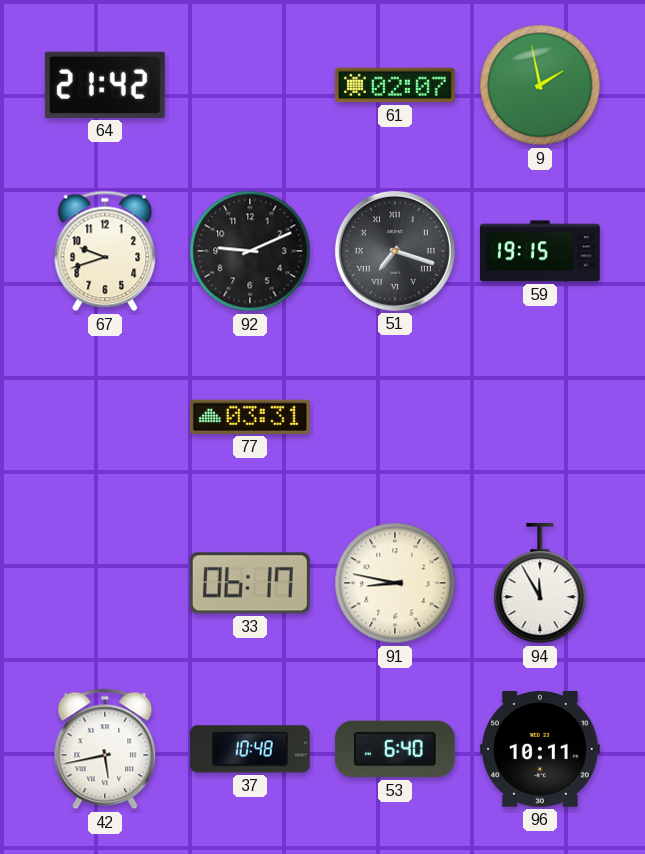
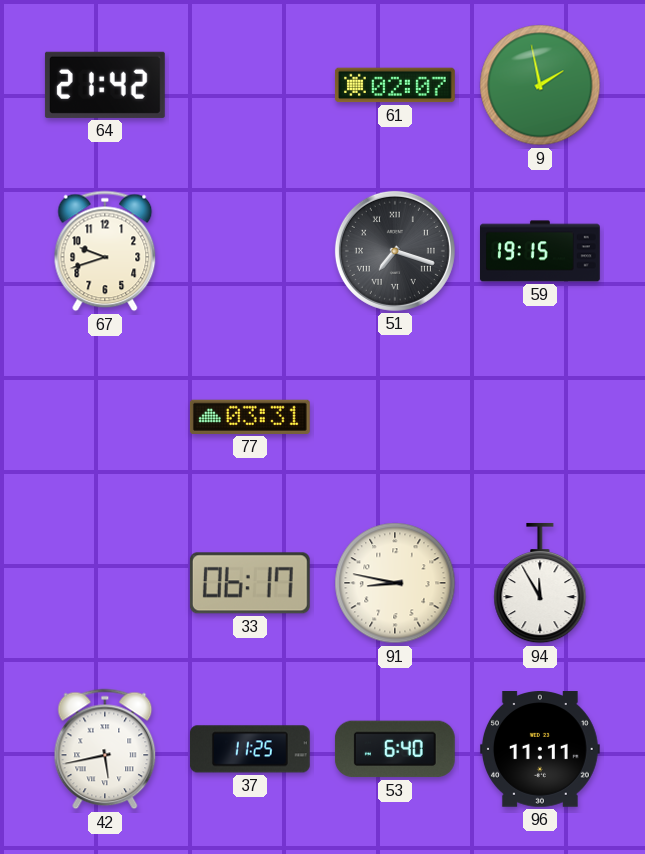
92: 9:11 -> none
37: 10:48 -> 11:25
96: 10:11 -> 11:11
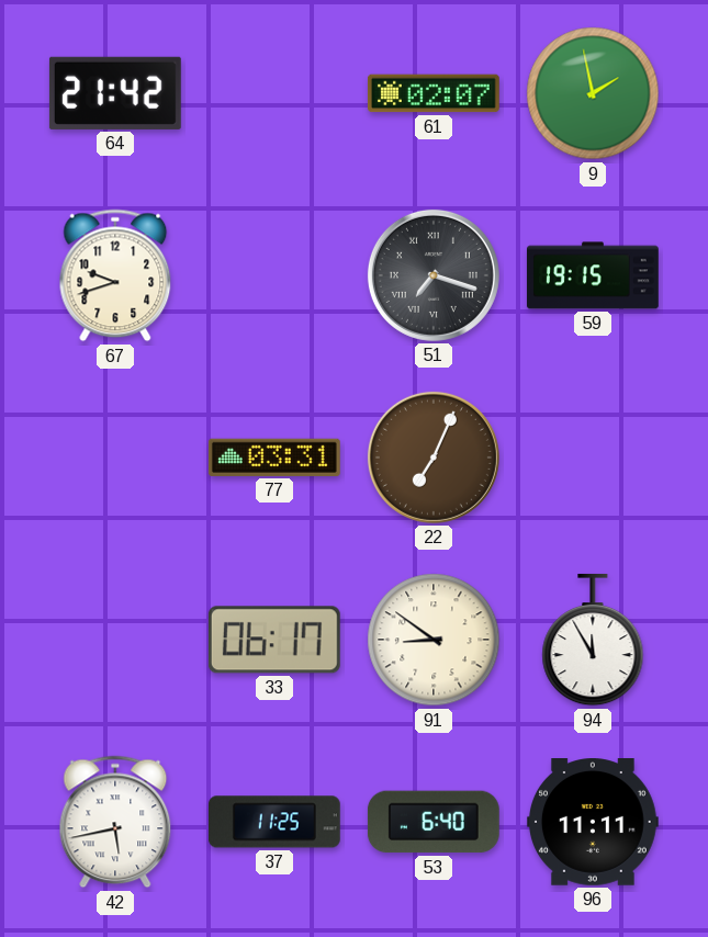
22: none -> 7:04
91: 8:47 -> 8:51
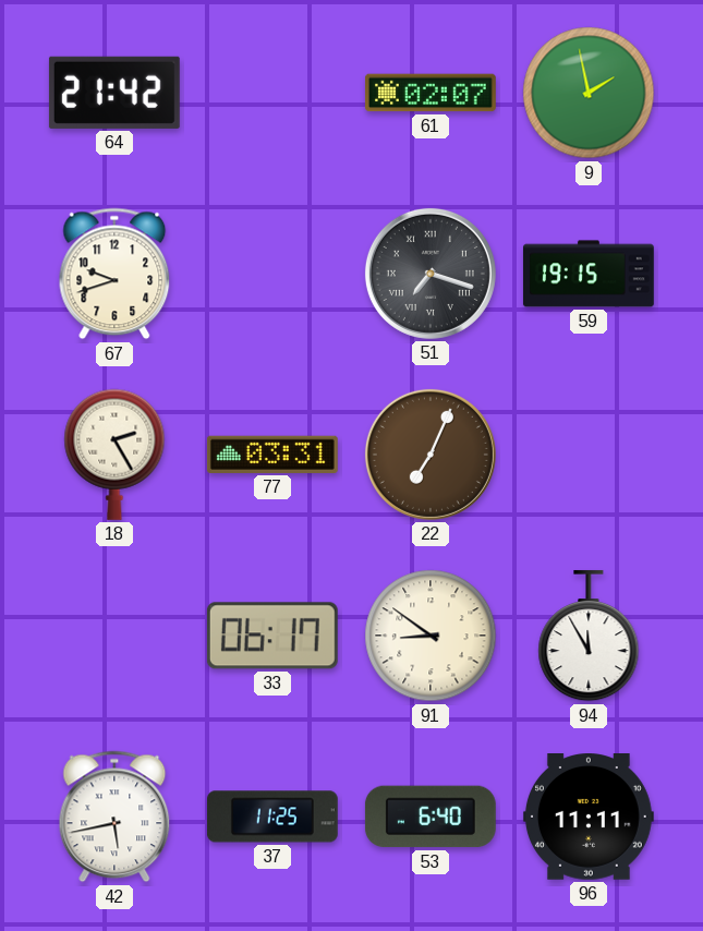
18: none -> 2:25
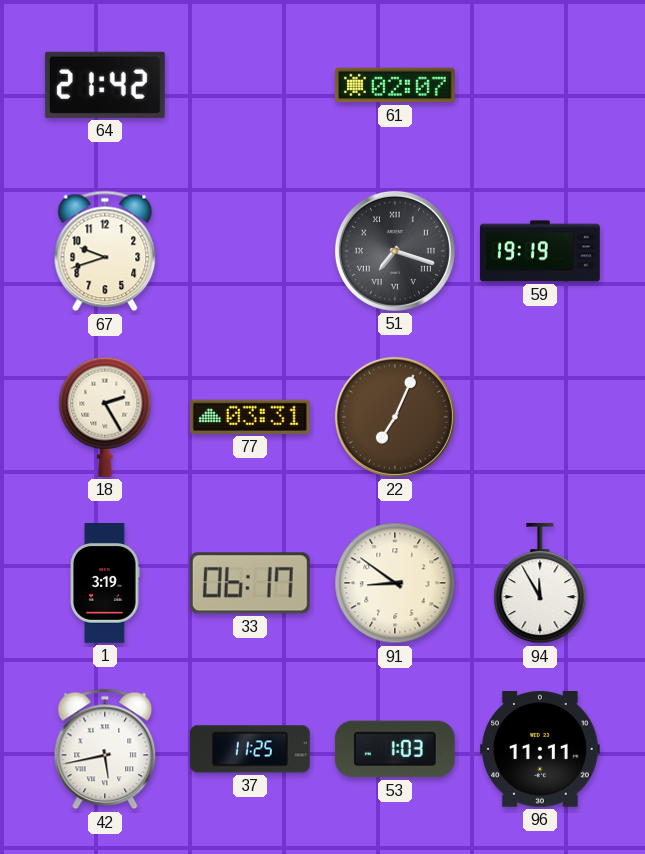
9: 1:58 -> none
59: 19:15 -> 19:19
1: none -> 3:19
53: 6:40 -> 1:03
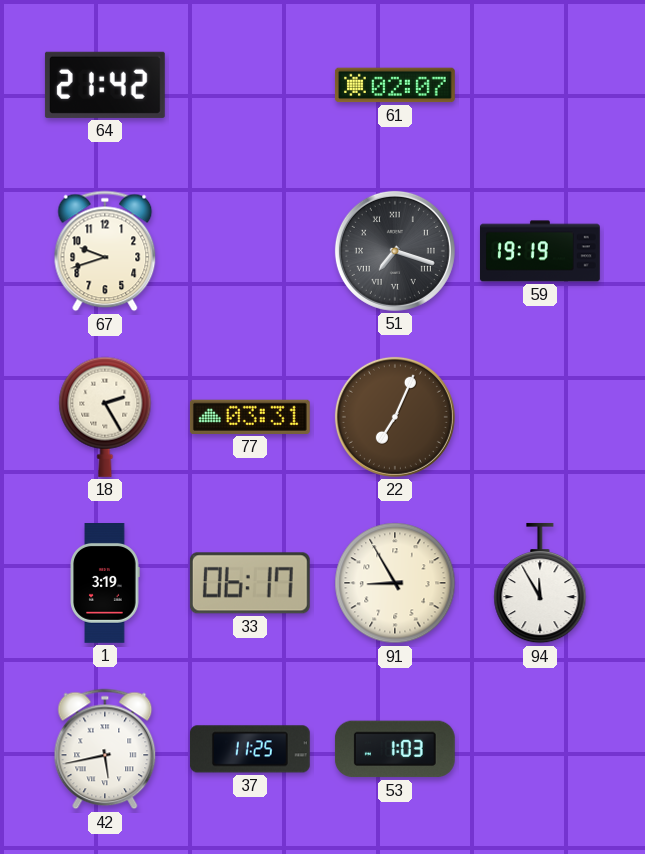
91: 8:51 -> 8:55
96: 11:11 -> none
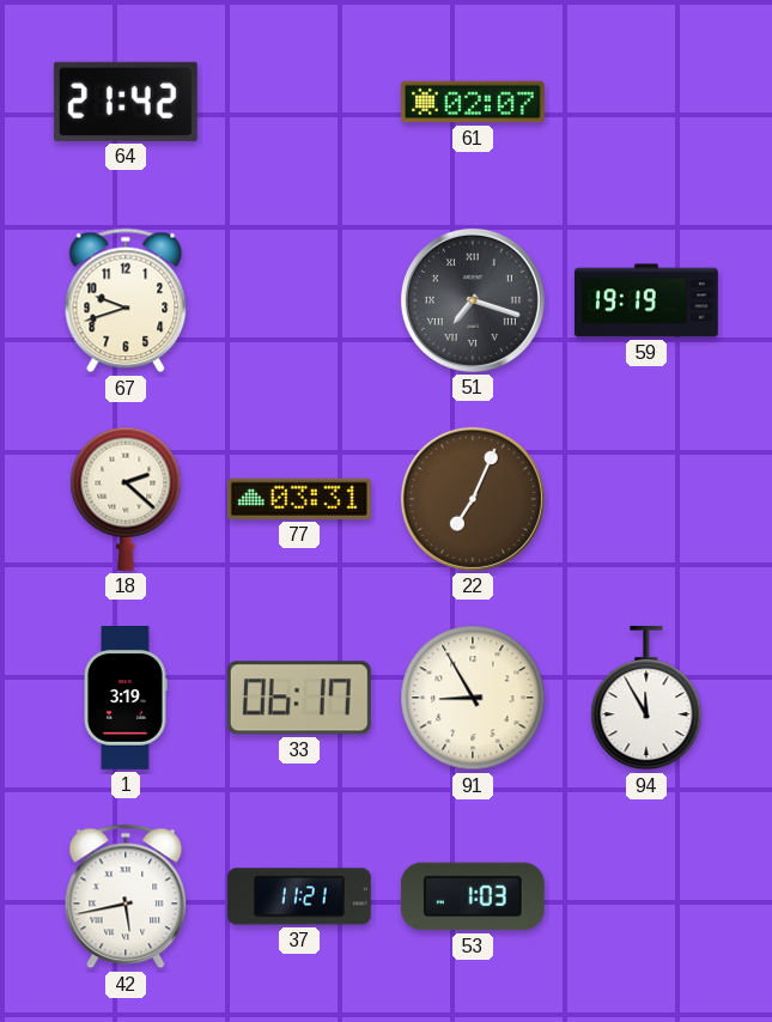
18: 2:25 -> 2:22
37: 11:25 -> 11:21
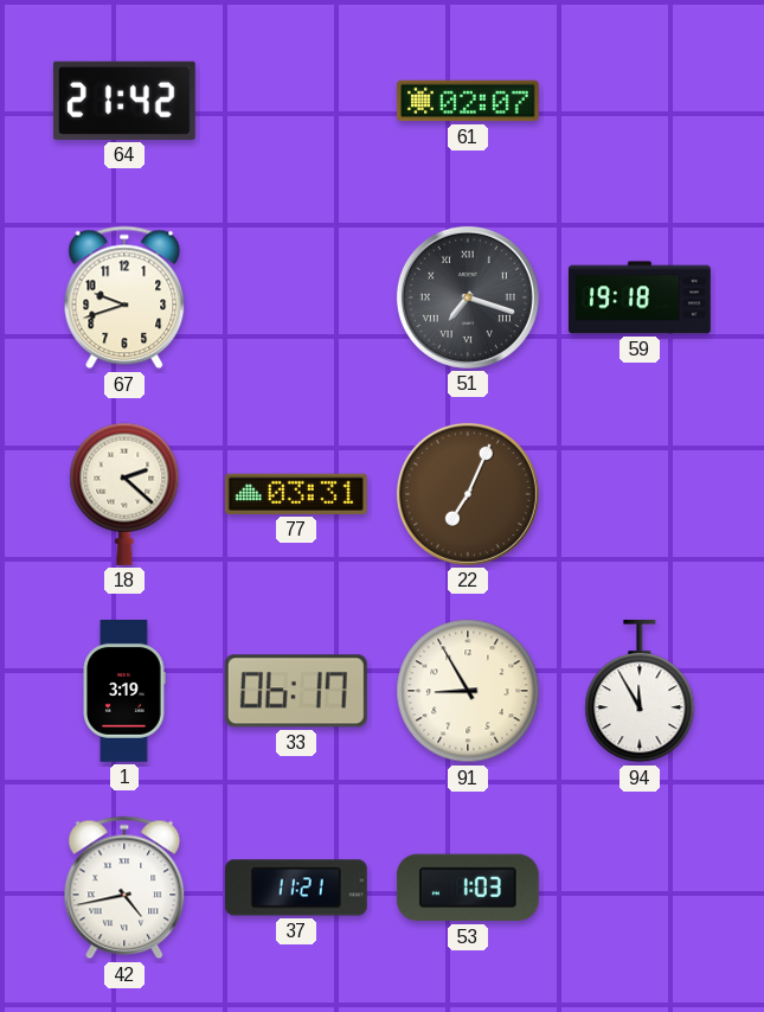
59: 19:19 -> 19:18
42: 5:43 -> 4:43
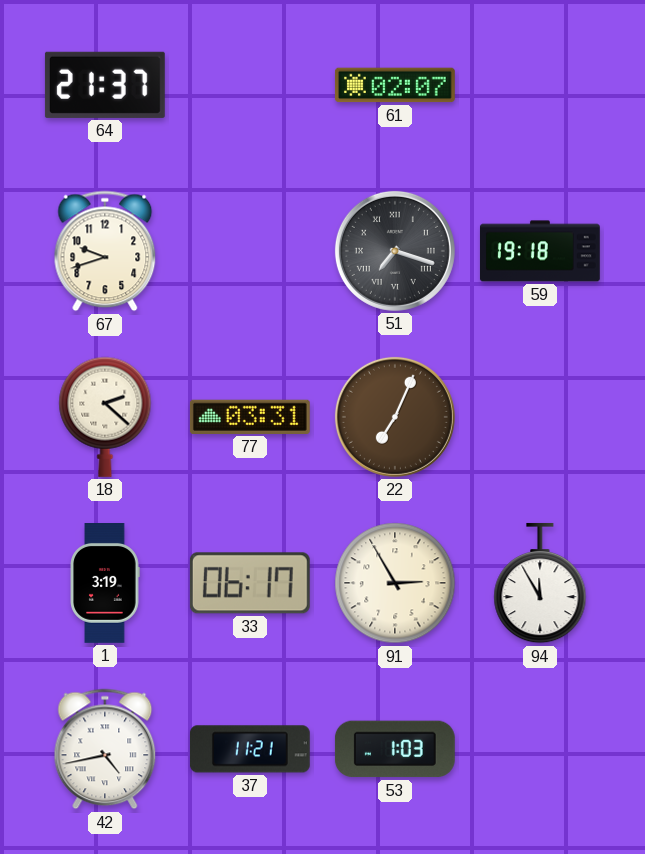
64: 21:42 -> 21:37
91: 8:55 -> 2:55
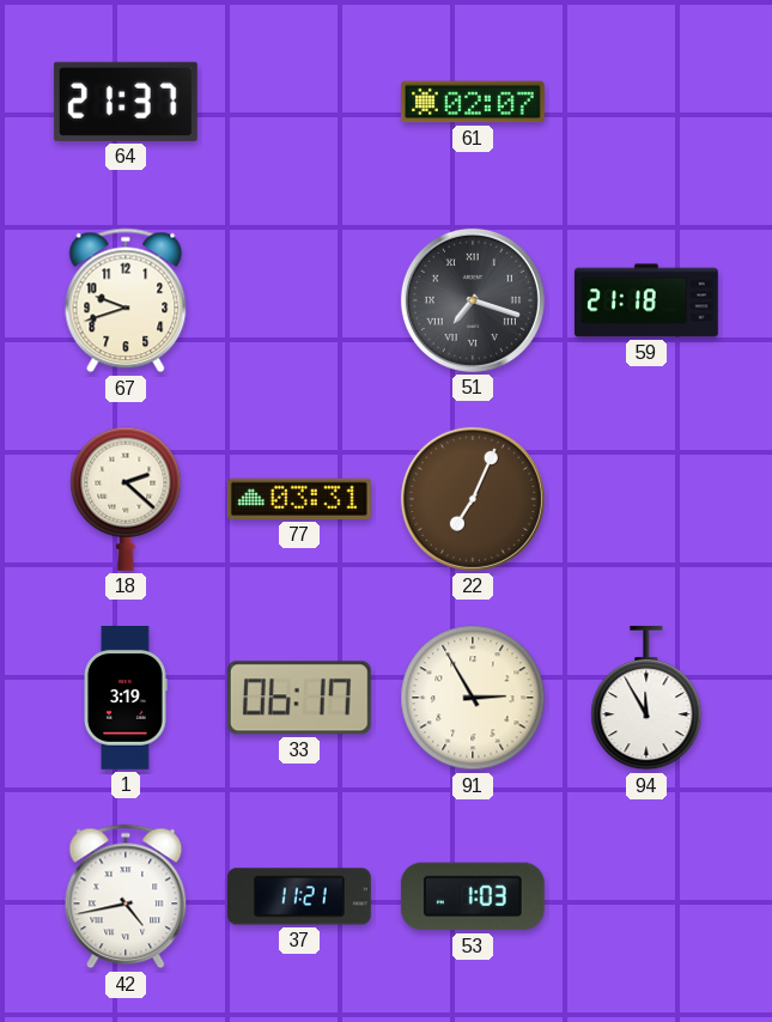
59: 19:18 -> 21:18
